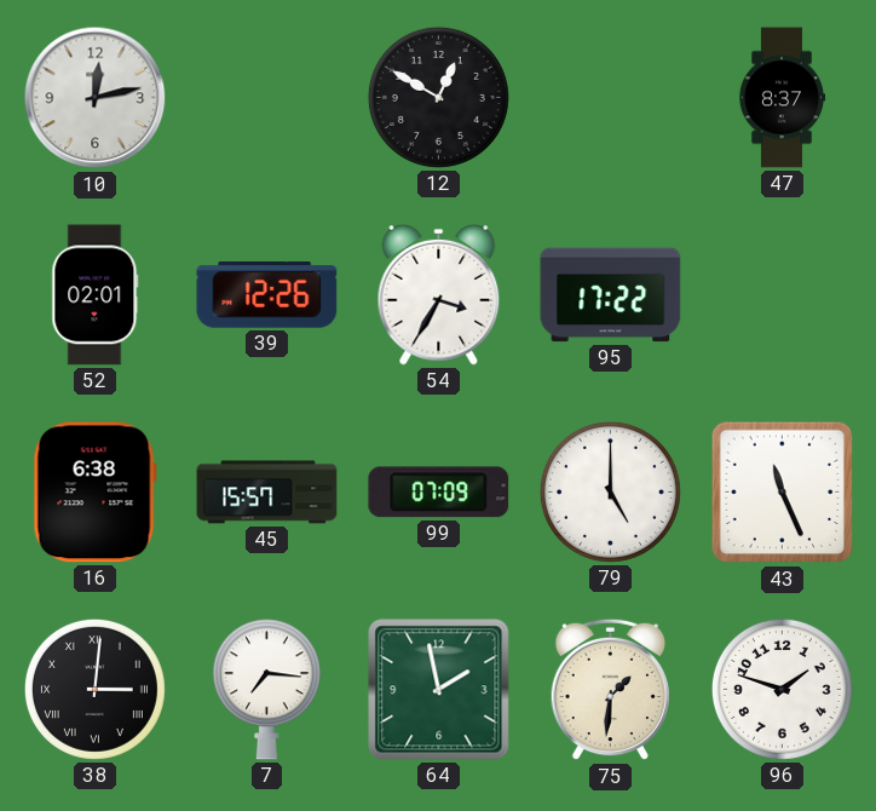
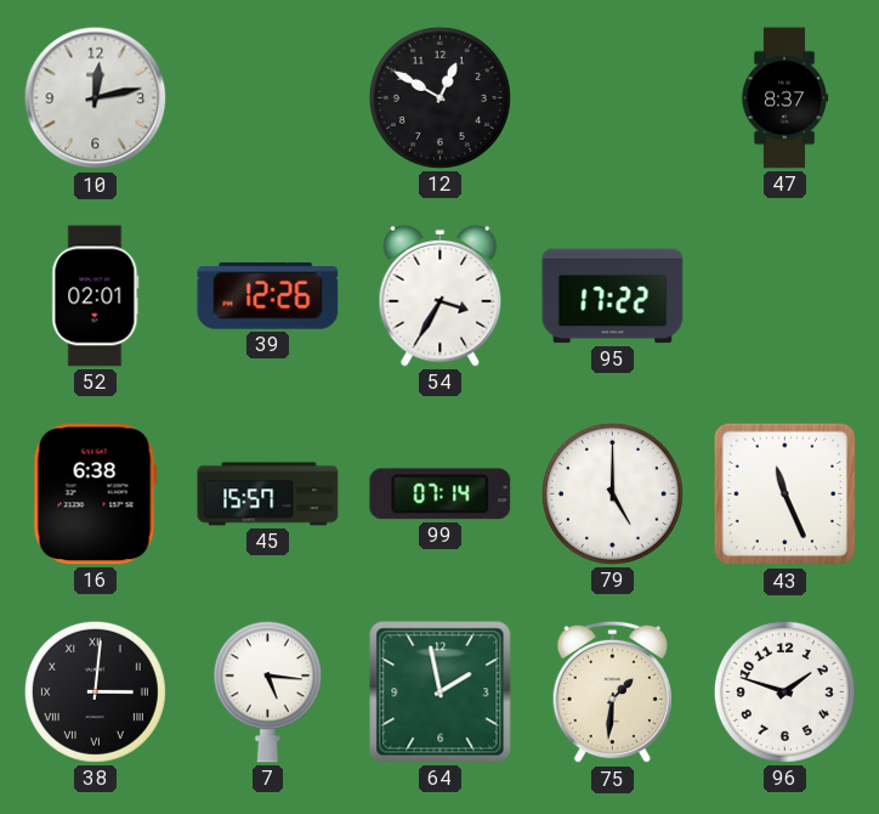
99: 07:09 -> 07:14
7: 7:16 -> 5:16
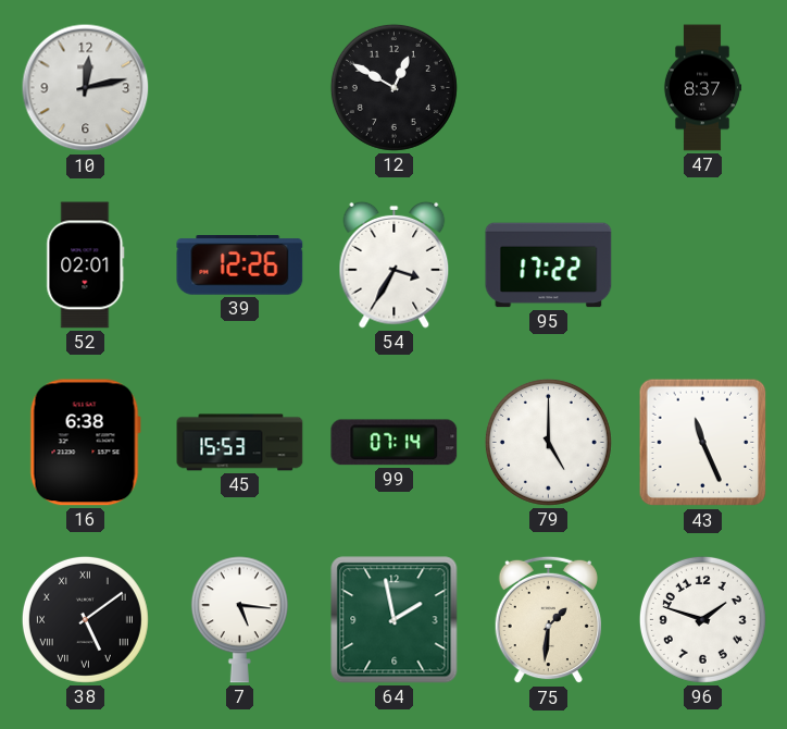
45: 15:57 -> 15:53
38: 3:01 -> 5:09
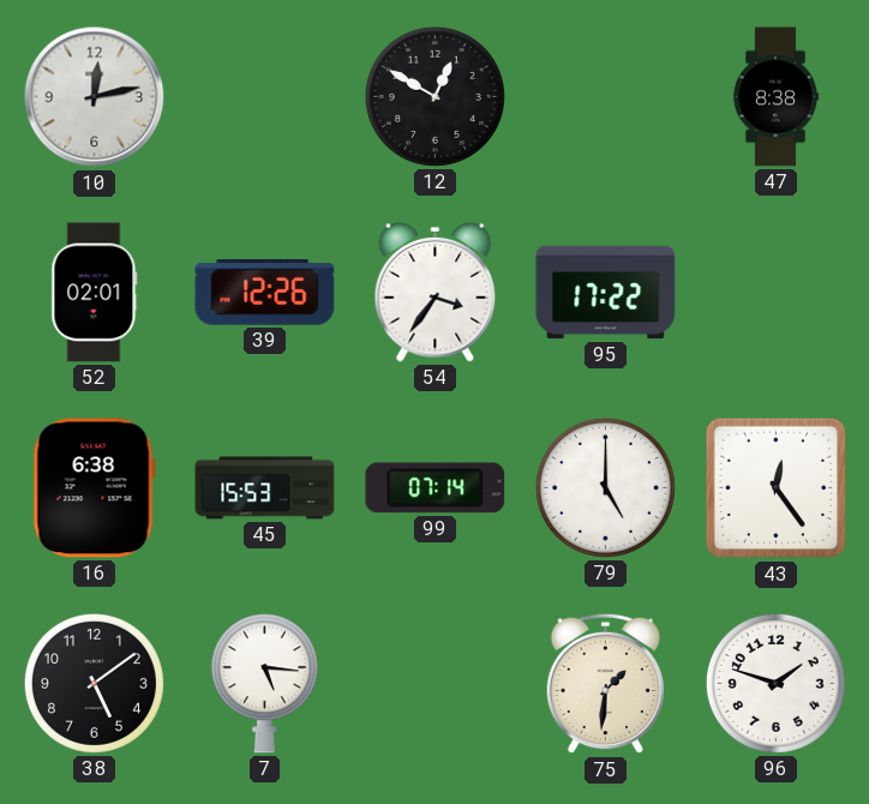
47: 8:37 -> 8:38
54: 3:35 -> 3:36
43: 11:26 -> 12:24
38 numerals: Roman -> Arabic
64: 1:58 -> none
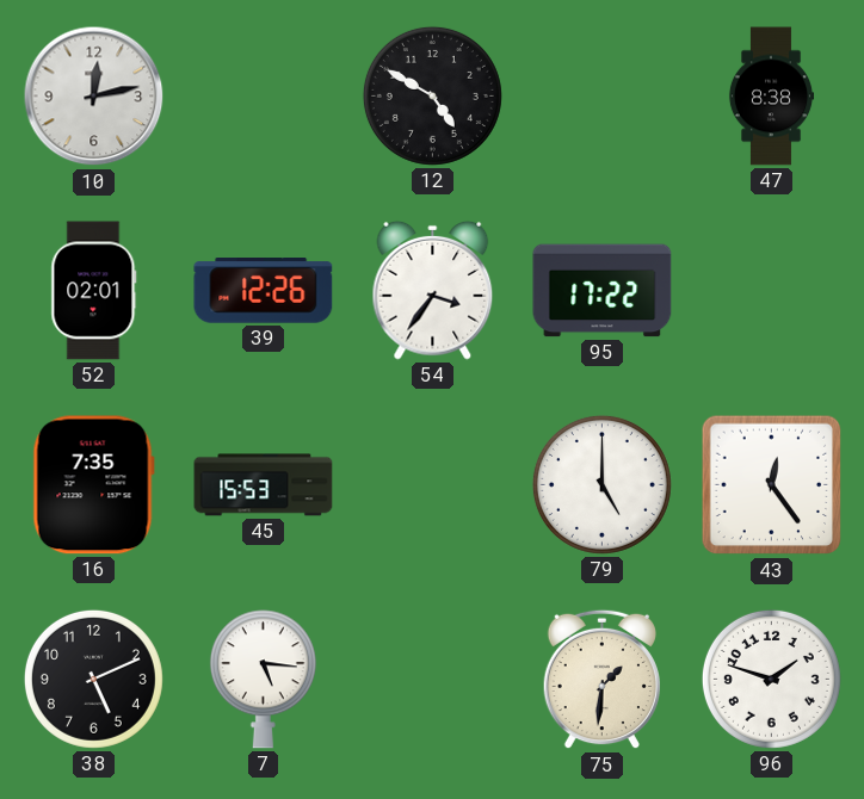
12: 12:50 -> 4:50
16: 6:38 -> 7:35
99: 07:14 -> none
38: 5:09 -> 5:11
